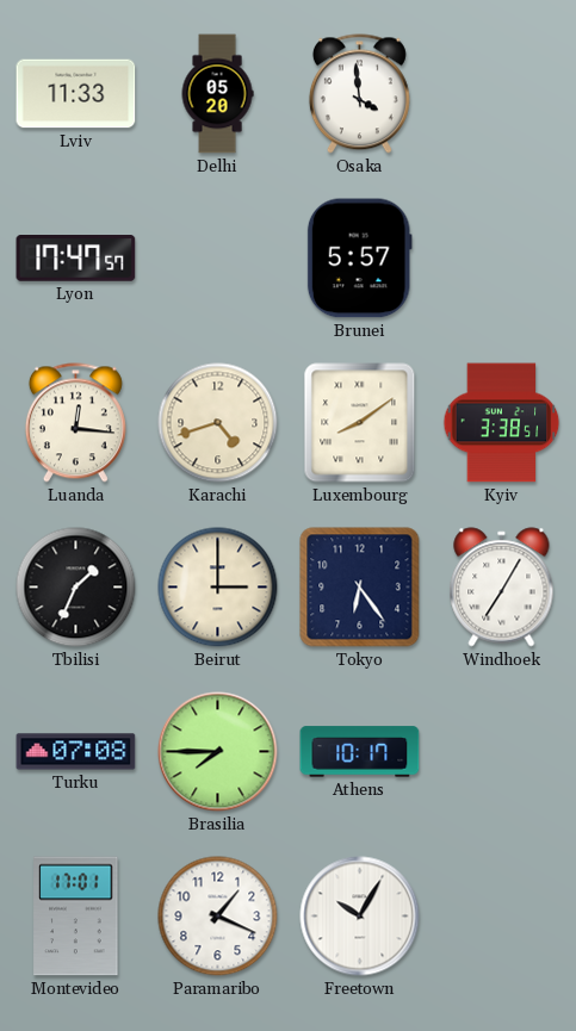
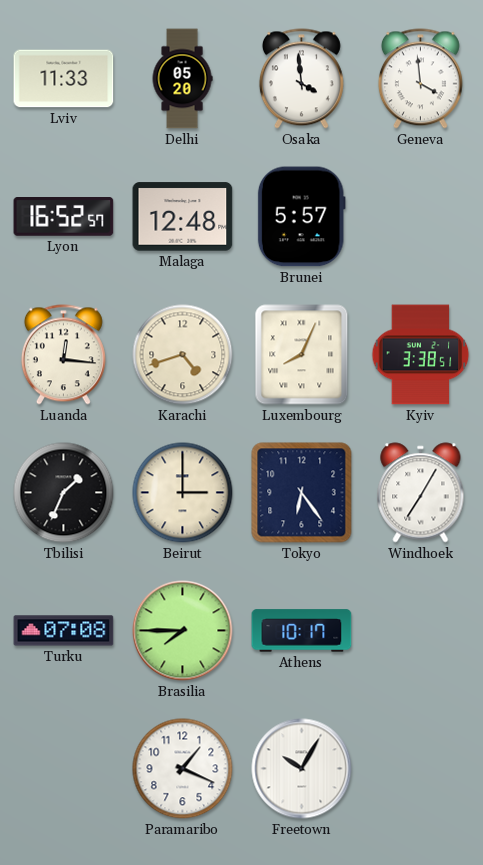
Geneva: none -> 3:59
Lyon: 17:47 -> 16:52
Malaga: none -> 12:48
Luxembourg: 8:09 -> 8:04
Montevideo: 17:01 -> none
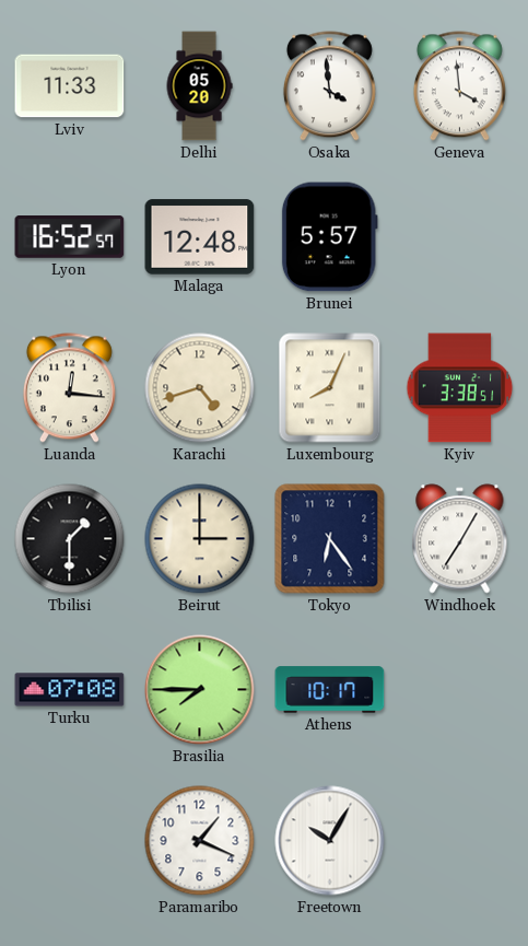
Tbilisi: 1:34 -> 1:30
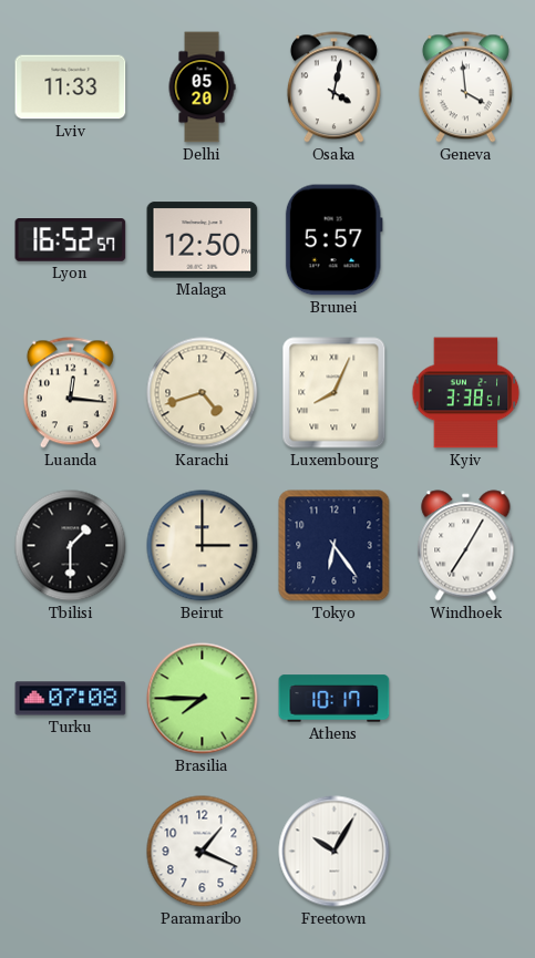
Osaka: 3:59 -> 4:02
Malaga: 12:48 -> 12:50
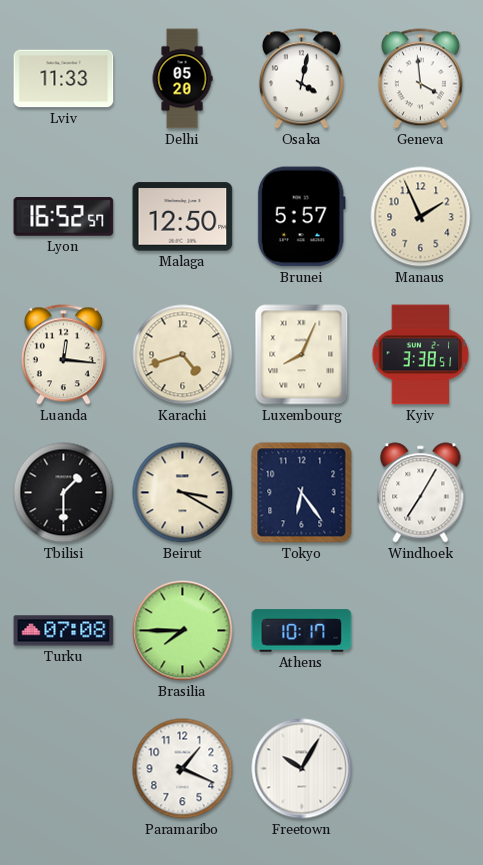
Manaus: none -> 1:56
Beirut: 3:00 -> 3:20
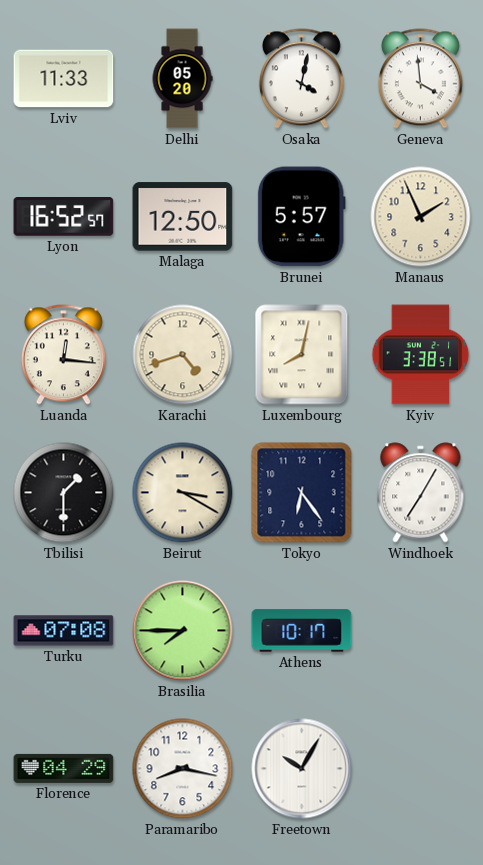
Luxembourg: 8:04 -> 8:02
Florence: none -> 04:29
Paramaribo: 1:19 -> 8:17
